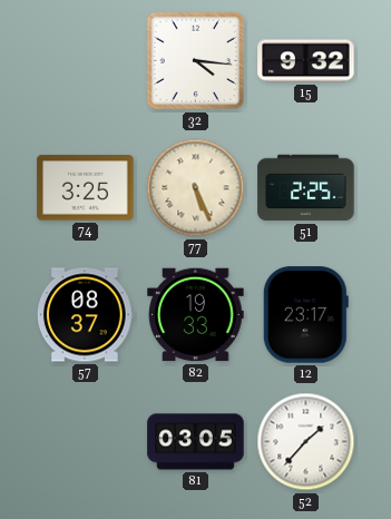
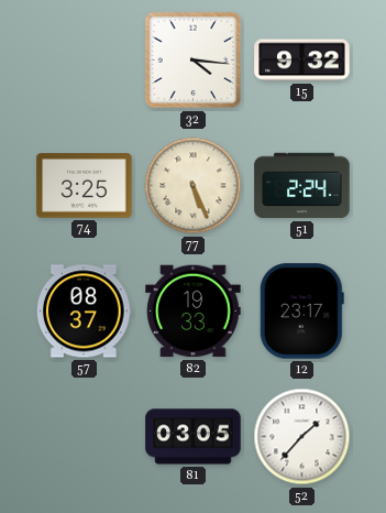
51: 2:25 -> 2:24
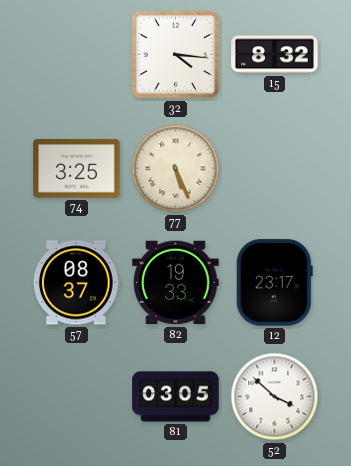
15: 9:32 -> 8:32
51: 2:24 -> none
52: 1:37 -> 3:52
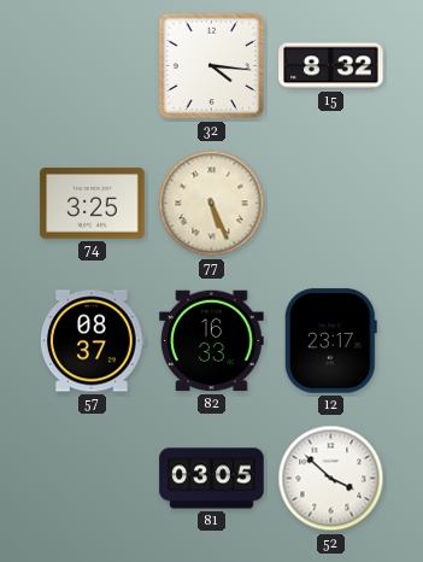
82: 19:33 -> 16:33
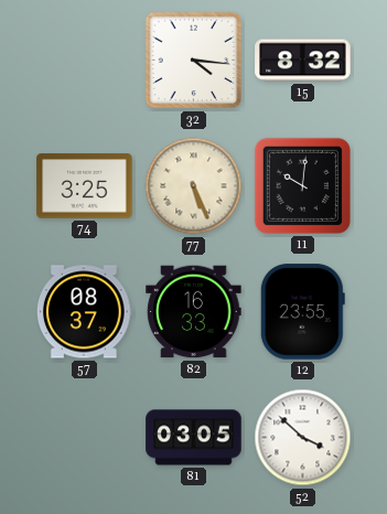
11: none -> 10:01
12: 23:17 -> 23:55
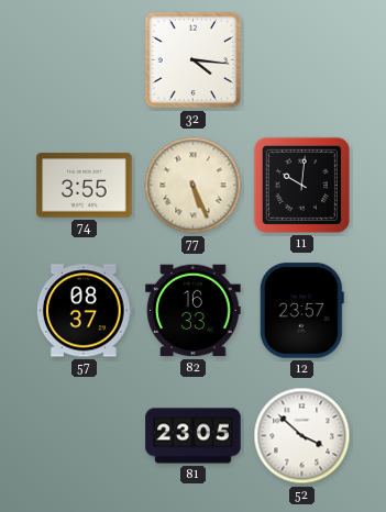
15: 8:32 -> none
74: 3:25 -> 3:55
12: 23:55 -> 23:57
81: 03:05 -> 23:05
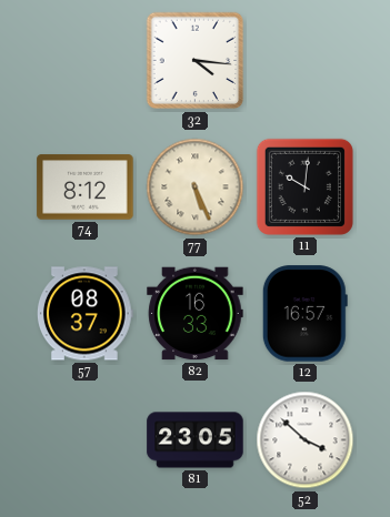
74: 3:55 -> 8:12
12: 23:57 -> 16:57
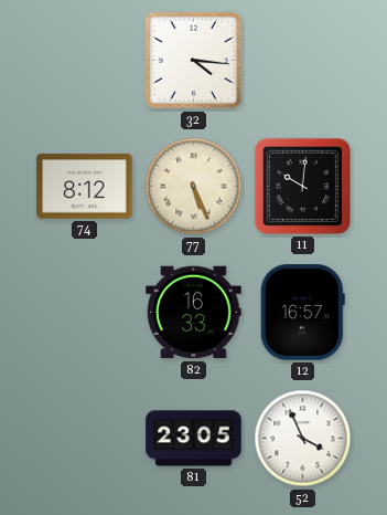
57: 08:37 -> none
52: 3:52 -> 3:56
